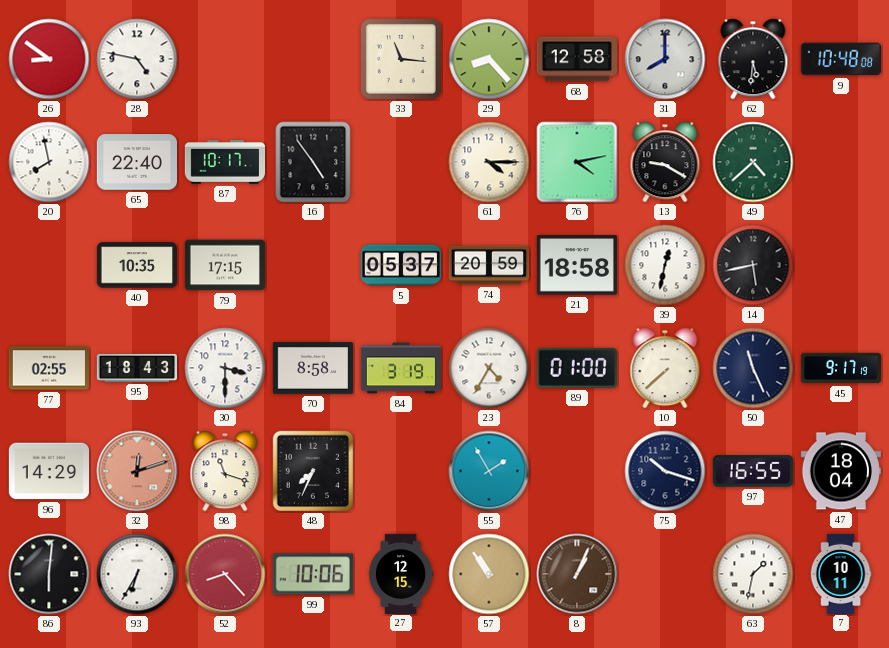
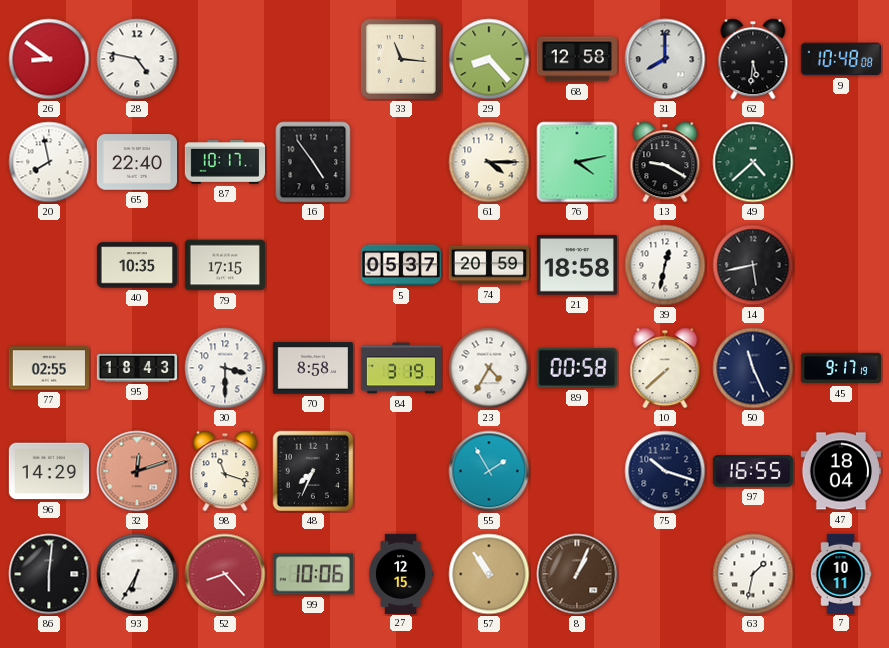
89: 01:00 -> 00:58
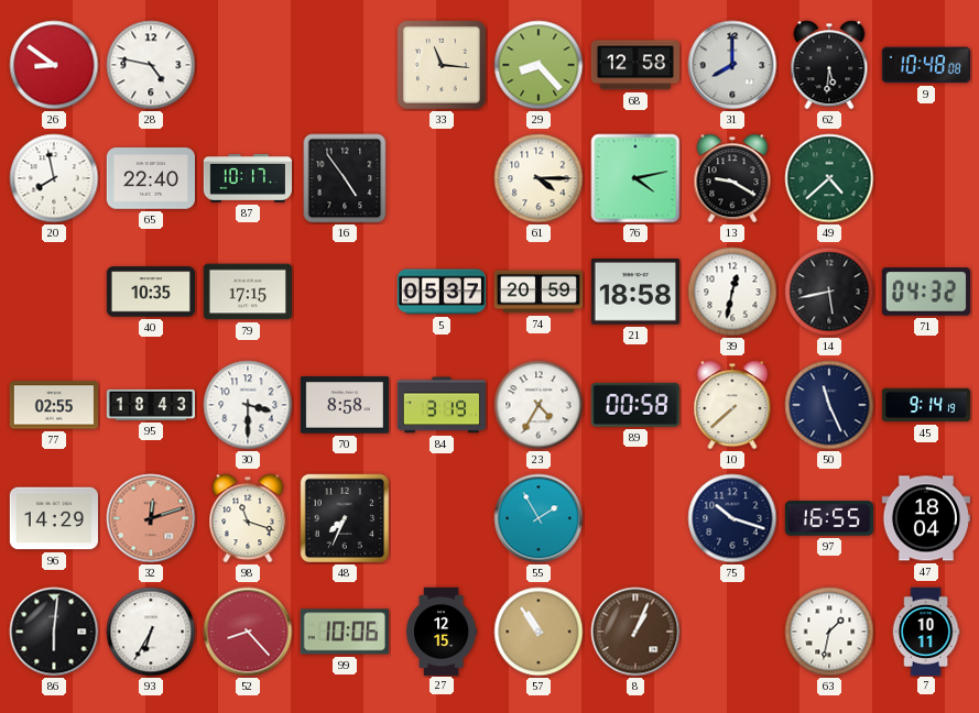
71: none -> 04:32
45: 9:17 -> 9:14
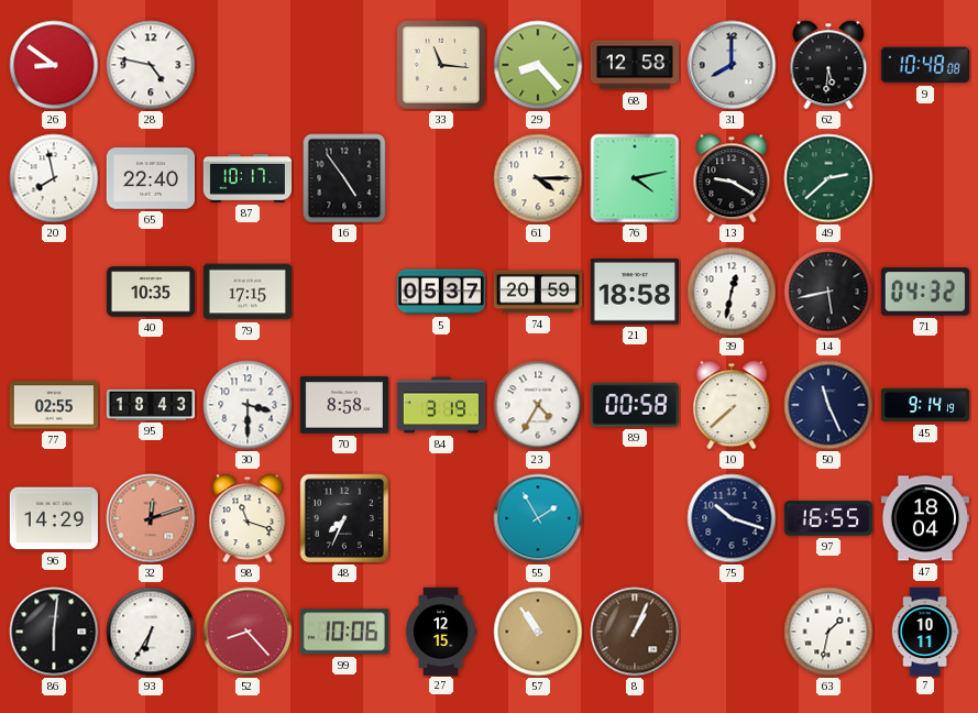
49: 4:38 -> 2:38
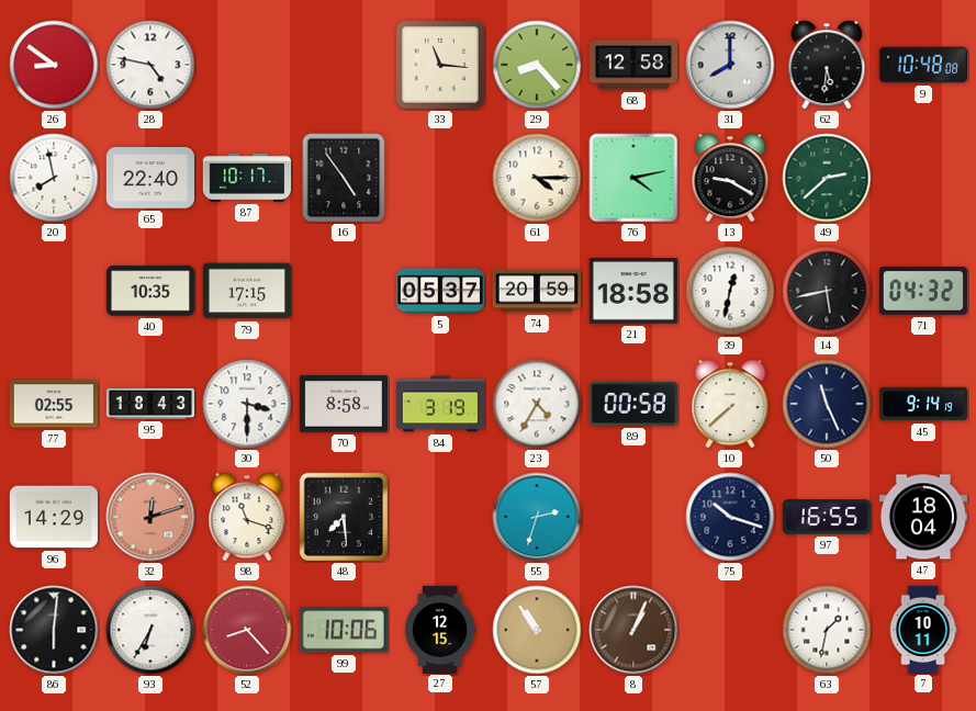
48: 7:34 -> 7:29
55: 1:55 -> 2:33
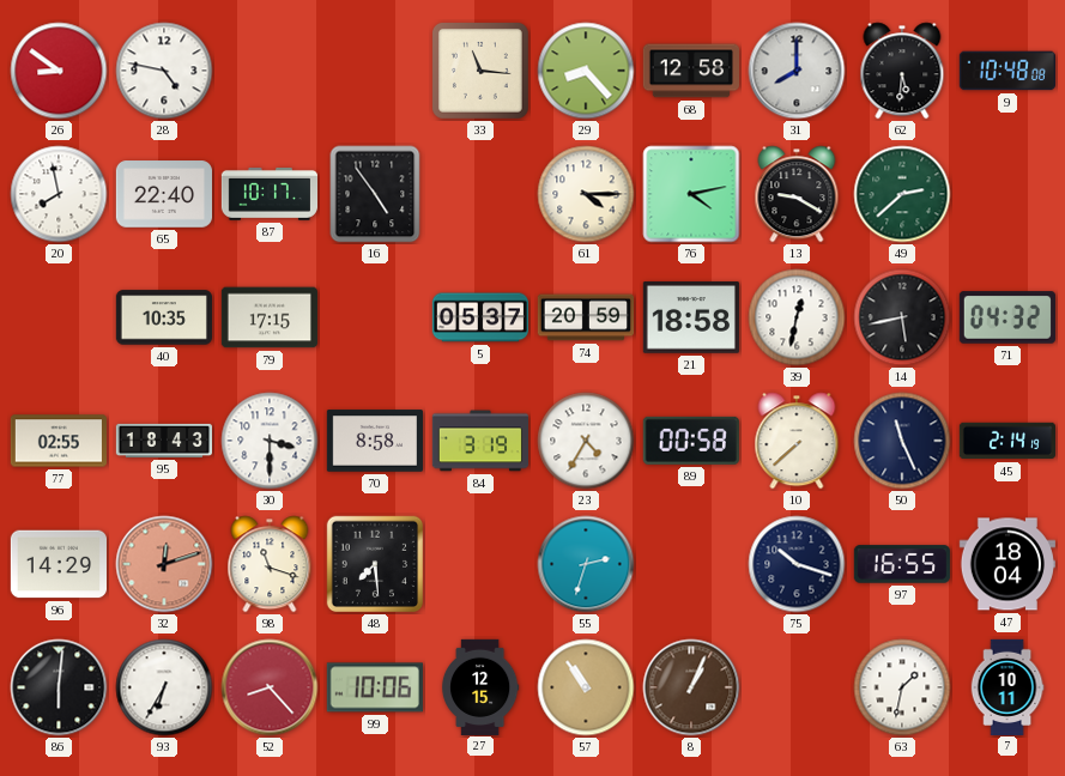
45: 9:14 -> 2:14
